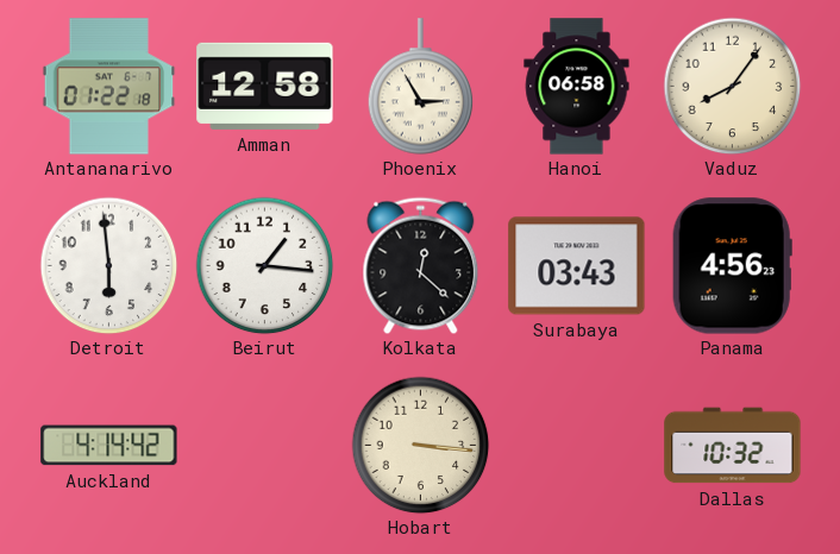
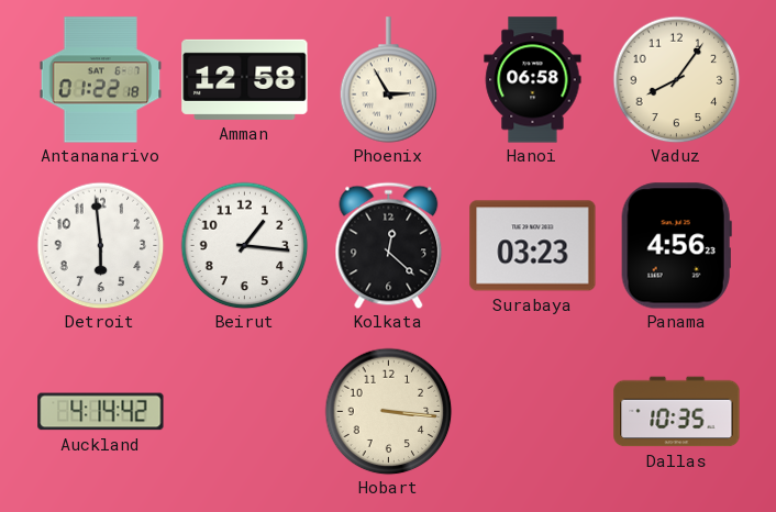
Surabaya: 03:43 -> 03:23
Dallas: 10:32 -> 10:35
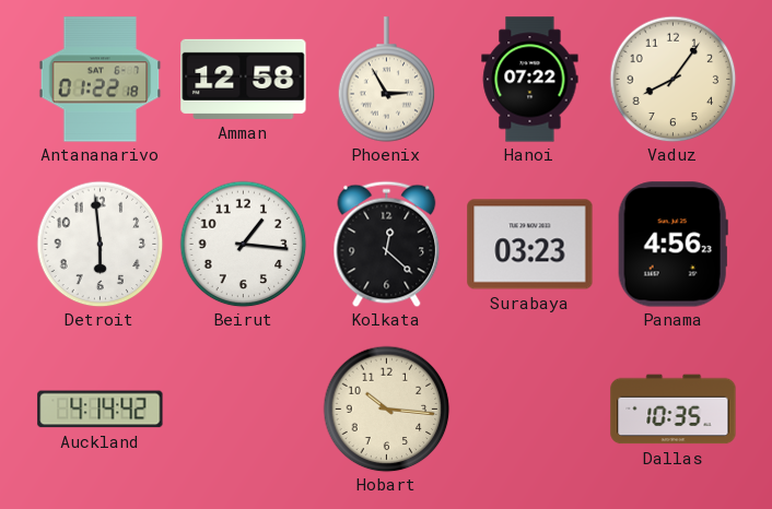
Hanoi: 06:58 -> 07:22
Hobart: 3:16 -> 10:16
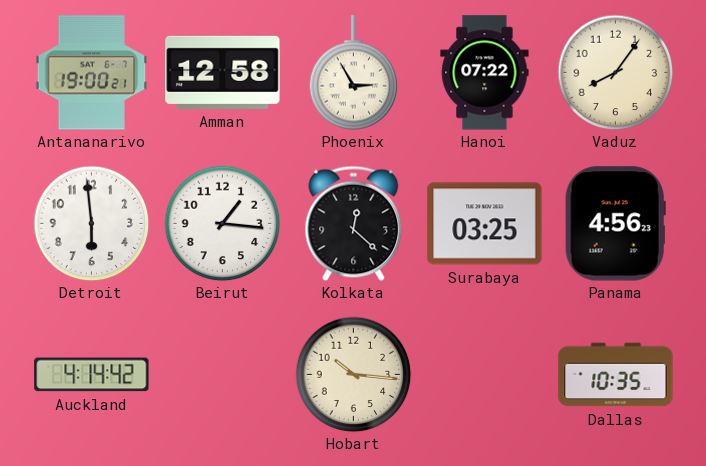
Antananarivo: 01:22 -> 19:00
Surabaya: 03:23 -> 03:25
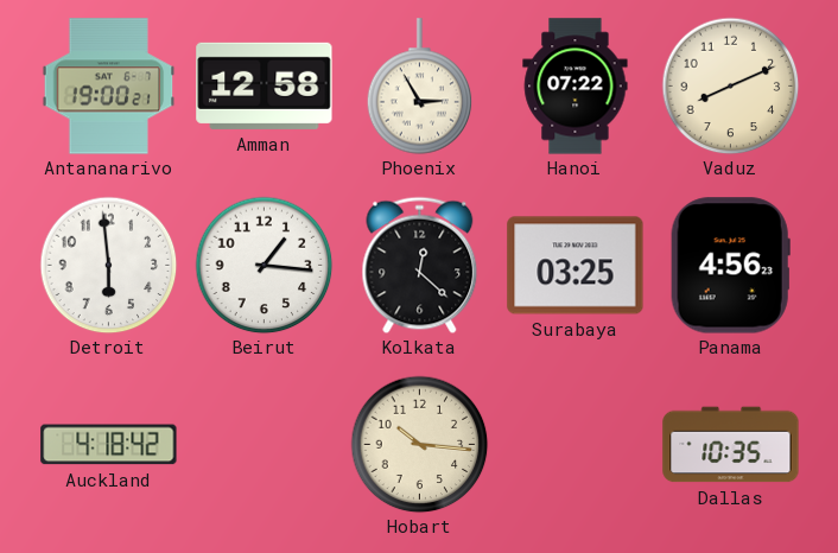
Vaduz: 8:06 -> 8:11
Auckland: 4:14 -> 4:18
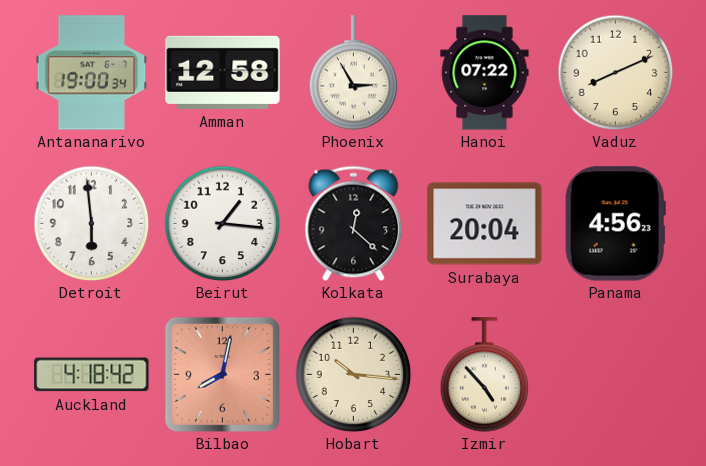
Antananarivo: 19:00:21 -> 19:00:34
Surabaya: 03:25 -> 20:04
Bilbao: none -> 8:02
Izmir: none -> 4:53
Dallas: 10:35 -> none
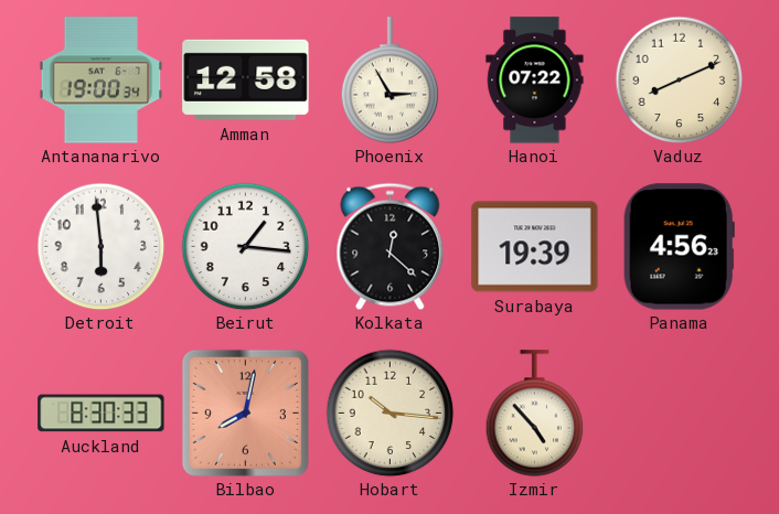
Surabaya: 20:04 -> 19:39
Auckland: 4:18 -> 8:30
